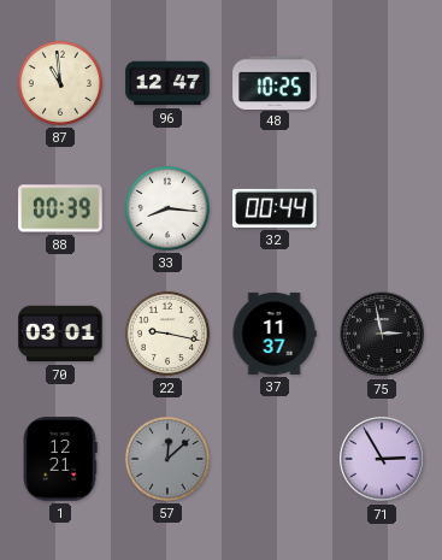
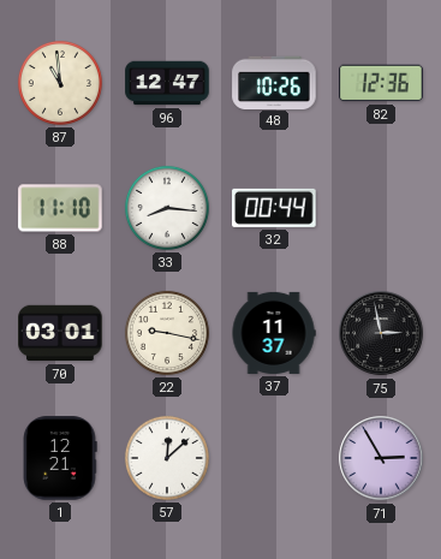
48: 10:25 -> 10:26
82: none -> 12:36
88: 00:39 -> 11:10
57 dial: grey -> white
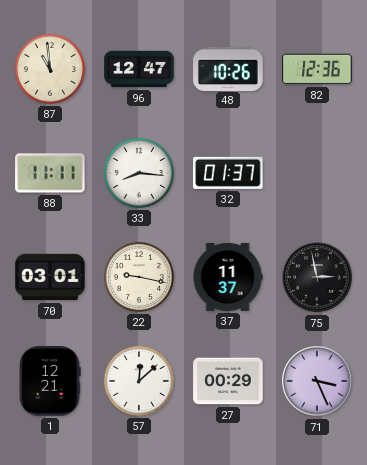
88: 11:10 -> 11:11
32: 00:44 -> 01:37
27: none -> 00:29
71: 2:55 -> 3:26
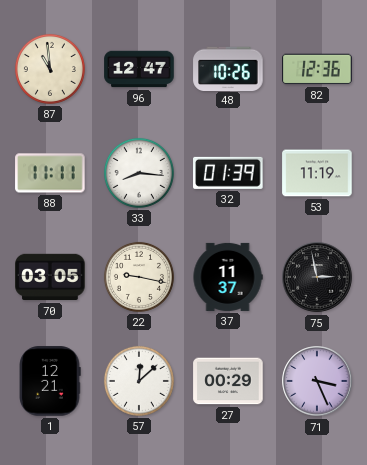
32: 01:37 -> 01:39
53: none -> 11:19
70: 03:01 -> 03:05
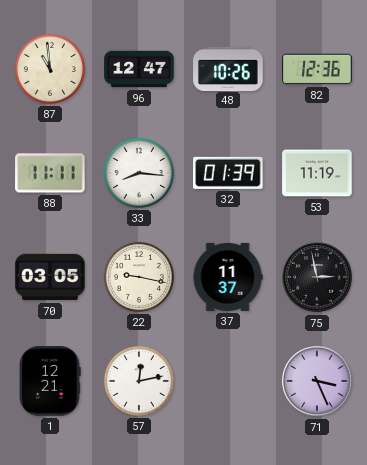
57: 12:08 -> 12:13
27: 00:29 -> none
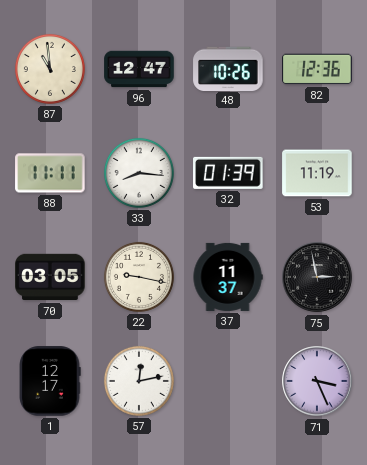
1: 12:21 -> 12:17
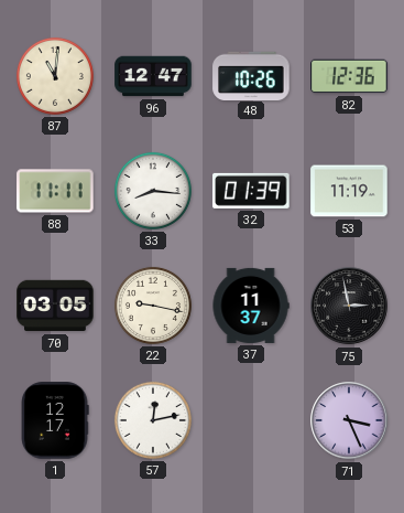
87: 10:59 -> 11:01
